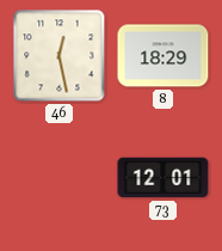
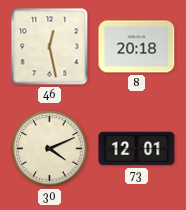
8: 18:29 -> 20:18
30: none -> 4:11
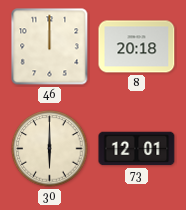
46: 12:28 -> 12:00
30: 4:11 -> 6:00
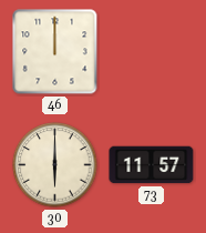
8: 20:18 -> none
73: 12:01 -> 11:57
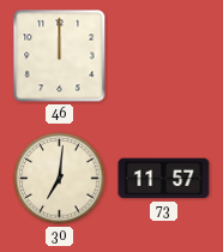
30: 6:00 -> 7:01
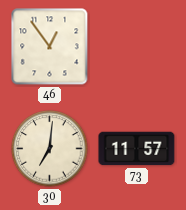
46: 12:00 -> 12:54
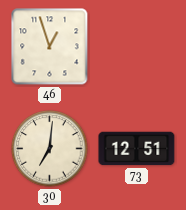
46: 12:54 -> 12:57
73: 11:57 -> 12:51
